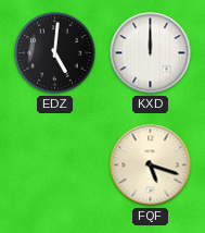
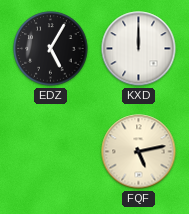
EDZ: 5:01 -> 5:05
FQF: 5:18 -> 5:13
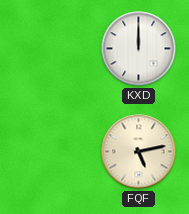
EDZ: 5:05 -> none
